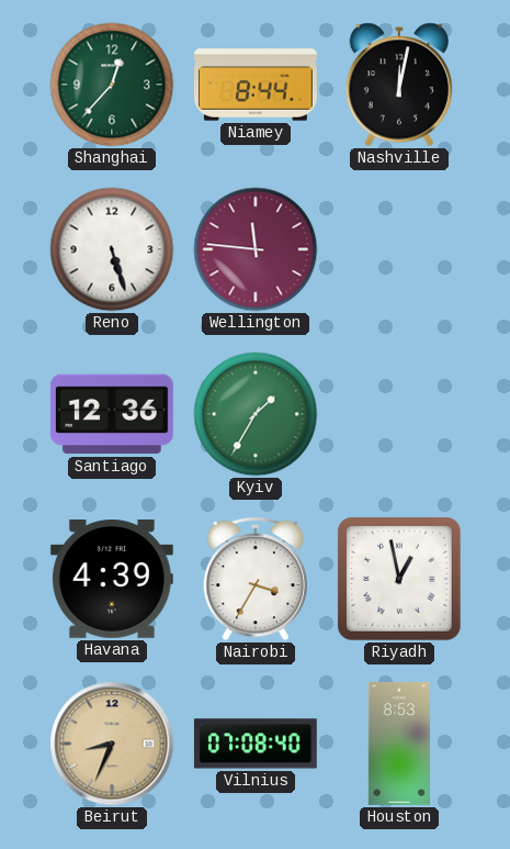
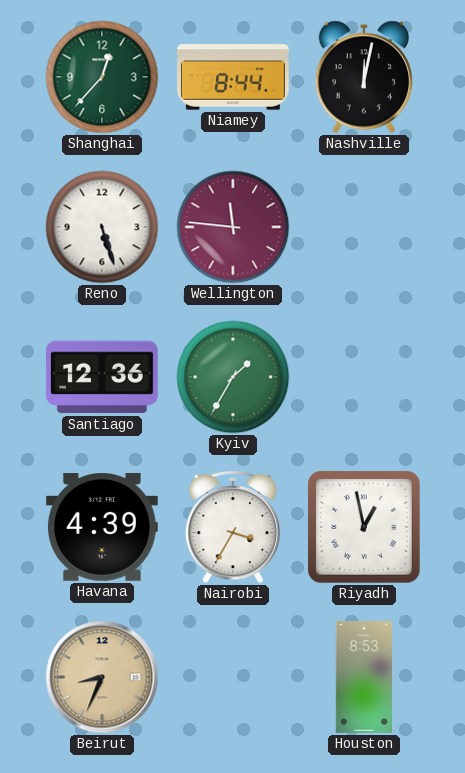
Vilnius: 07:08 -> none
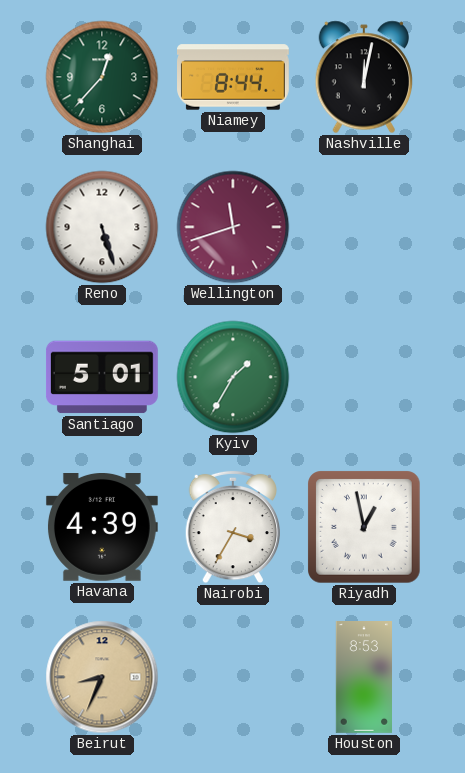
Wellington: 11:46 -> 11:42
Santiago: 12:36 -> 5:01
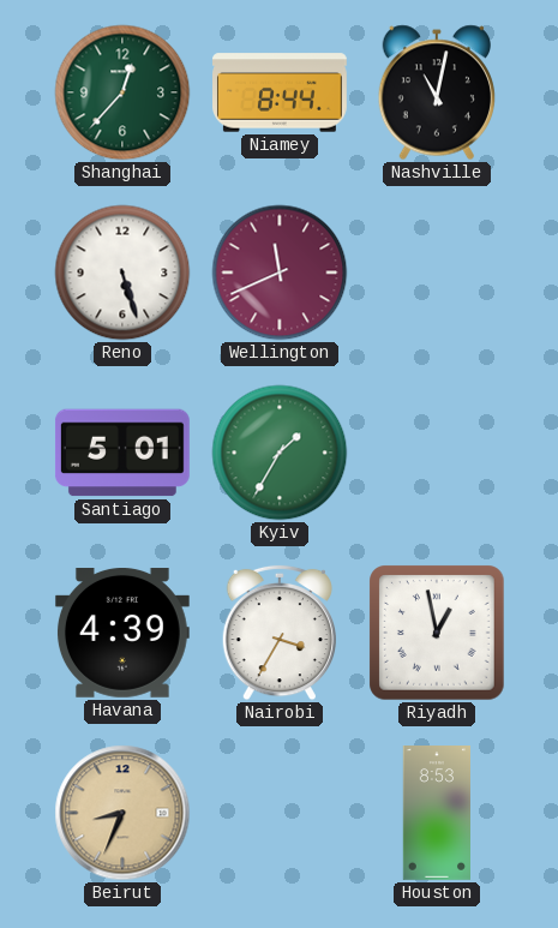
Nashville: 12:02 -> 11:02
Wellington: 11:42 -> 11:41
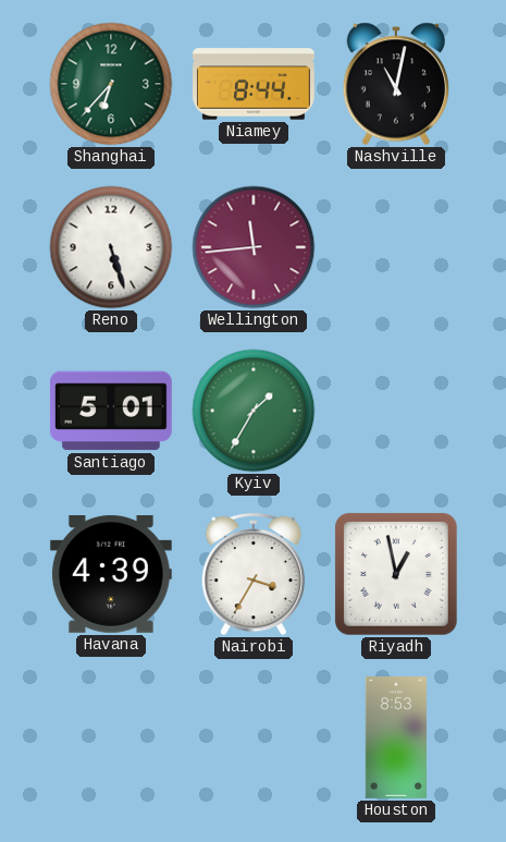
Shanghai: 12:37 -> 6:37
Wellington: 11:41 -> 11:44
Beirut: 8:34 -> none
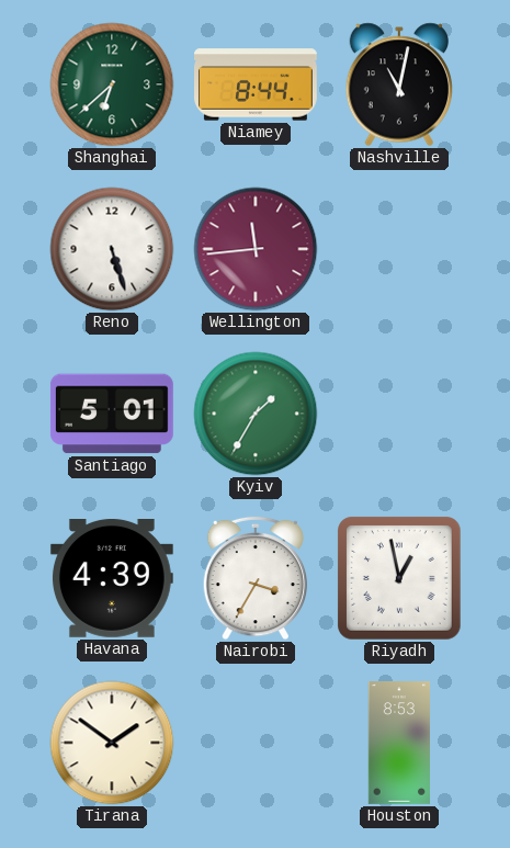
Shanghai: 6:37 -> 6:38
Tirana: none -> 1:51
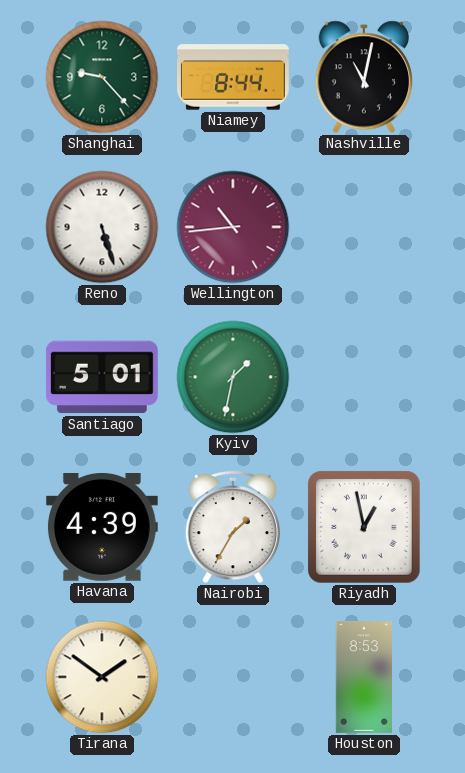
Shanghai: 6:38 -> 9:23
Wellington: 11:44 -> 10:44
Kyiv: 1:35 -> 1:32
Nairobi: 3:35 -> 1:35
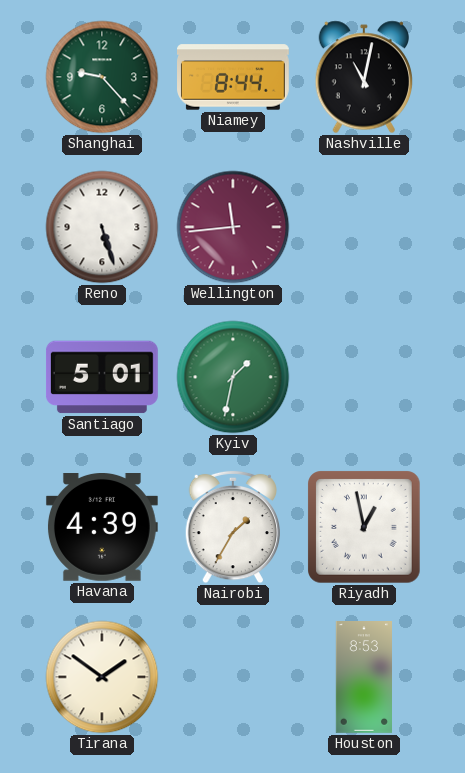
Wellington: 10:44 -> 11:44
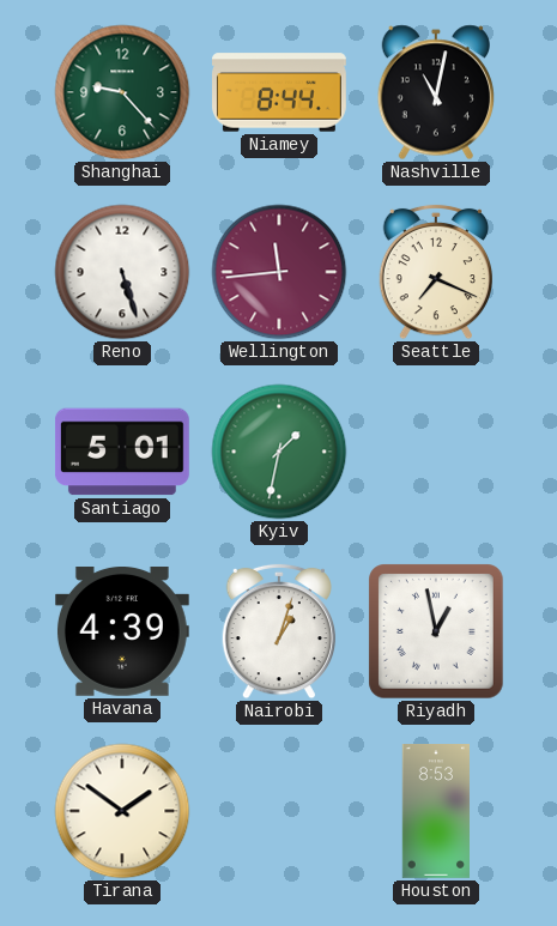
Seattle: none -> 7:19
Nairobi: 1:35 -> 1:03
